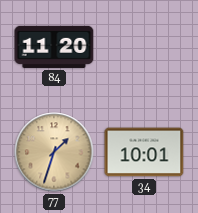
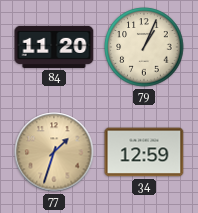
79: none -> 1:04
34: 10:01 -> 12:59
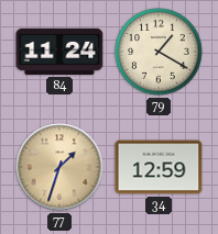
84: 11:20 -> 11:24
79: 1:04 -> 1:20
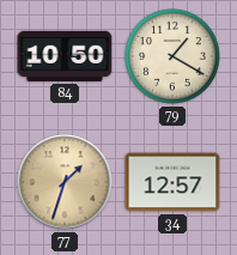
84: 11:24 -> 10:50
34: 12:59 -> 12:57
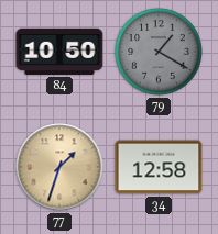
79 dial: cream -> grey
34: 12:57 -> 12:58
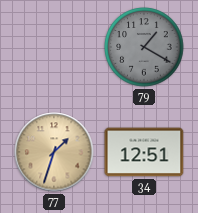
84: 10:50 -> none
34: 12:58 -> 12:51
